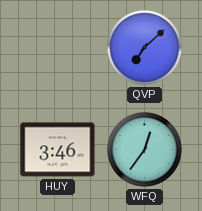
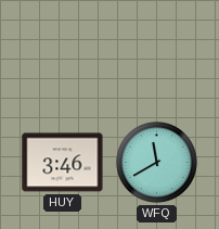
QVP: 7:08 -> none
WFQ: 12:36 -> 11:40
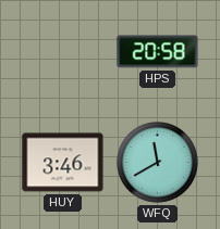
HPS: none -> 20:58
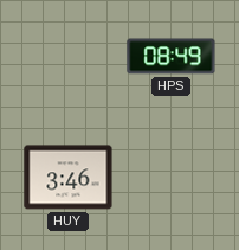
HPS: 20:58 -> 08:49
WFQ: 11:40 -> none
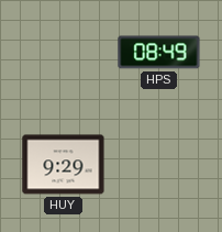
HUY: 3:46 -> 9:29
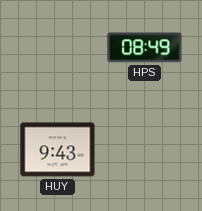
HUY: 9:29 -> 9:43
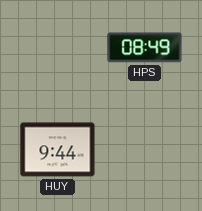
HUY: 9:43 -> 9:44
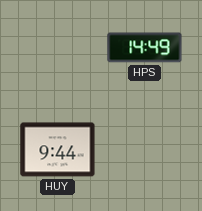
HPS: 08:49 -> 14:49
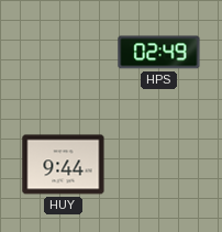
HPS: 14:49 -> 02:49
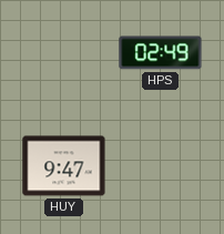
HUY: 9:44 -> 9:47
